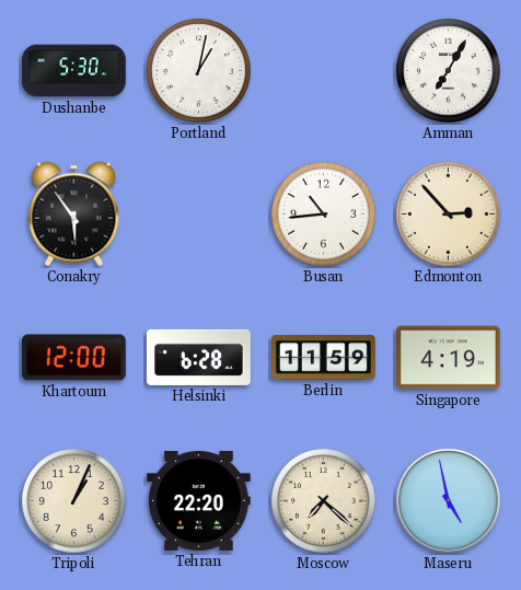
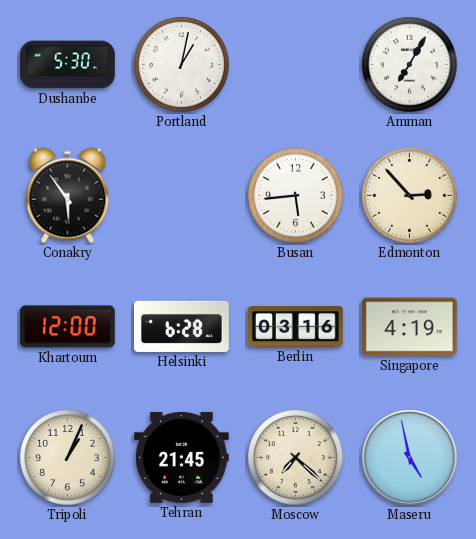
Busan: 10:44 -> 5:44
Berlin: 11:59 -> 03:16
Tehran: 22:20 -> 21:45
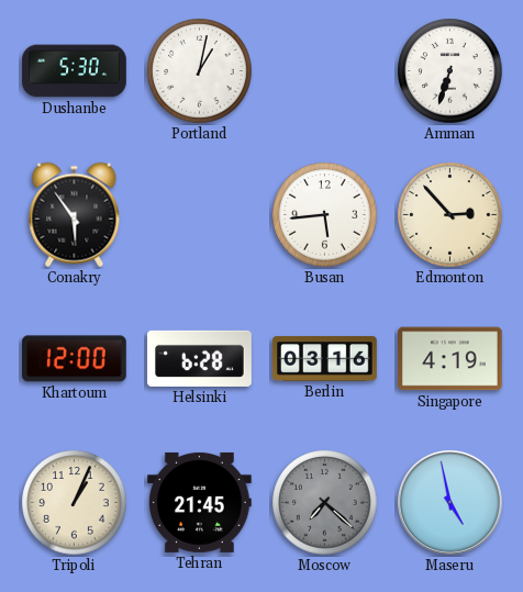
Amman: 7:05 -> 6:33
Moscow dial: cream -> grey
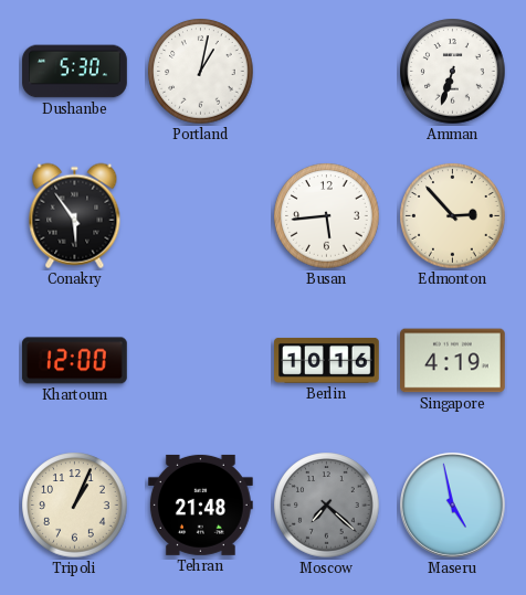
Helsinki: 6:28 -> none
Berlin: 03:16 -> 10:16
Tehran: 21:45 -> 21:48
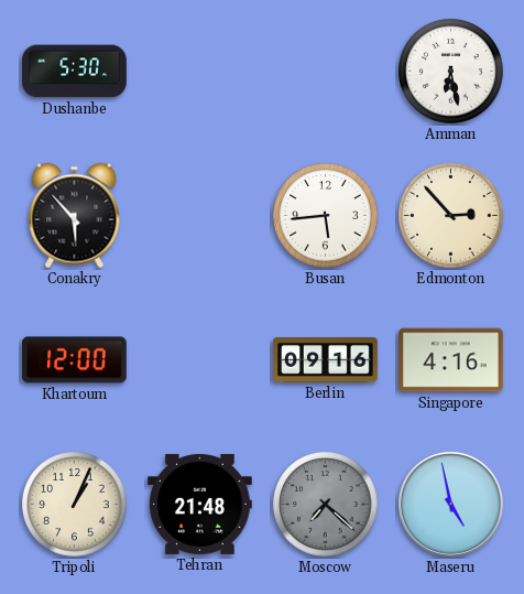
Portland: 1:02 -> none
Amman: 6:33 -> 6:28
Conakry: 5:54 -> 5:53
Berlin: 10:16 -> 09:16
Singapore: 4:19 -> 4:16
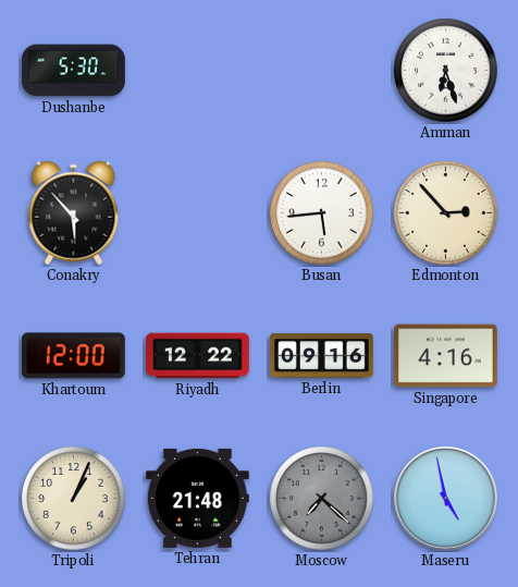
Amman: 6:28 -> 6:27
Riyadh: none -> 12:22
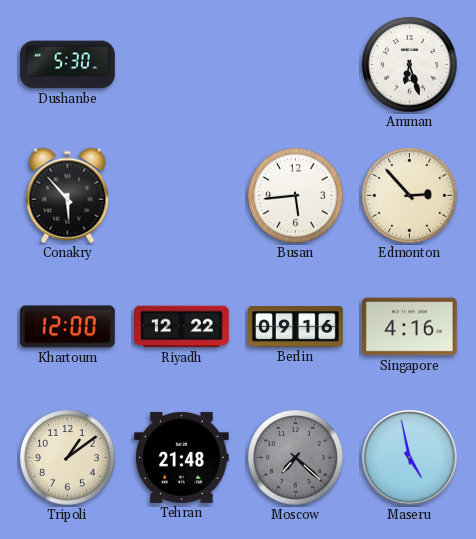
Tripoli: 1:04 -> 1:09
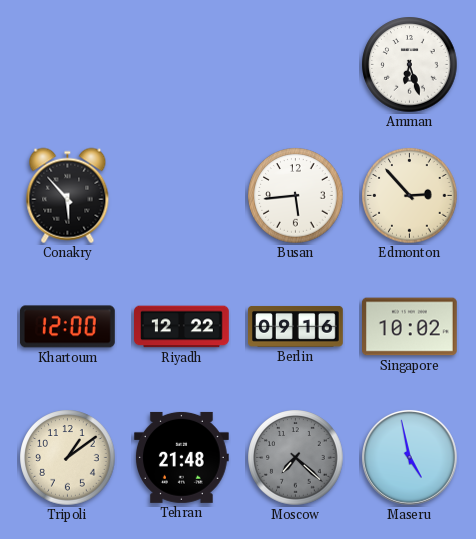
Dushanbe: 5:30 -> none
Singapore: 4:16 -> 10:02
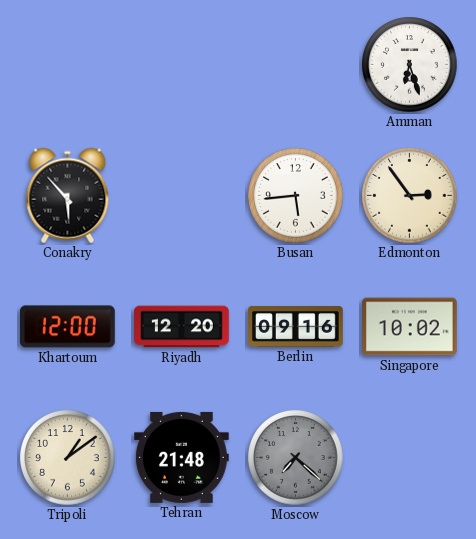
Edmonton: 2:53 -> 2:54
Riyadh: 12:22 -> 12:20
Maseru: 4:58 -> none
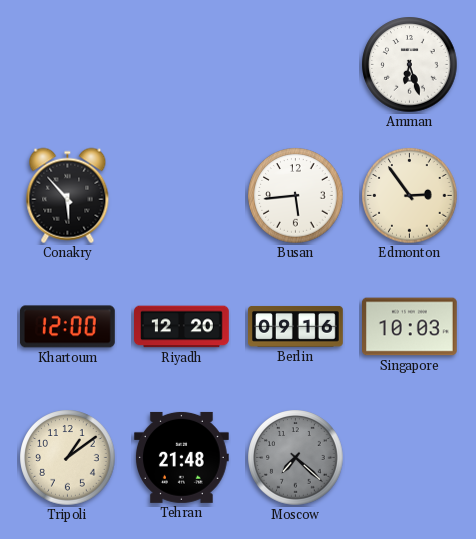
Singapore: 10:02 -> 10:03
